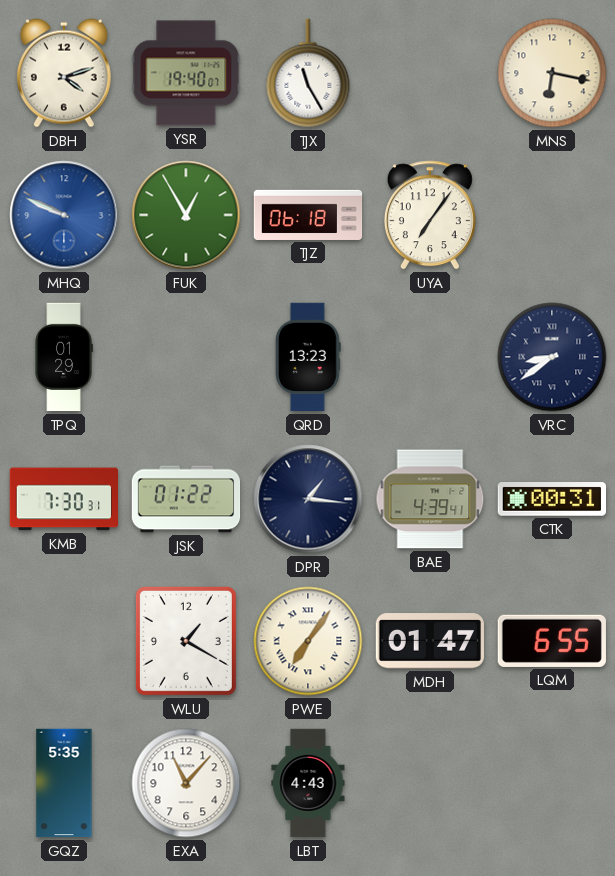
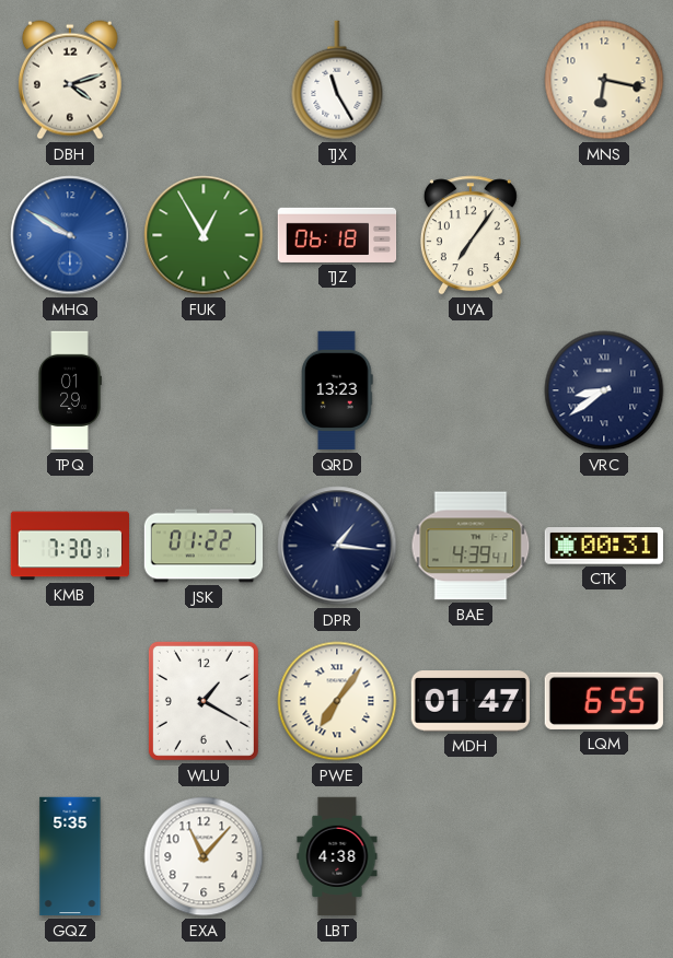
YSR: 19:40 -> none
MHQ: 9:49 -> 9:50
LBT: 4:43 -> 4:38
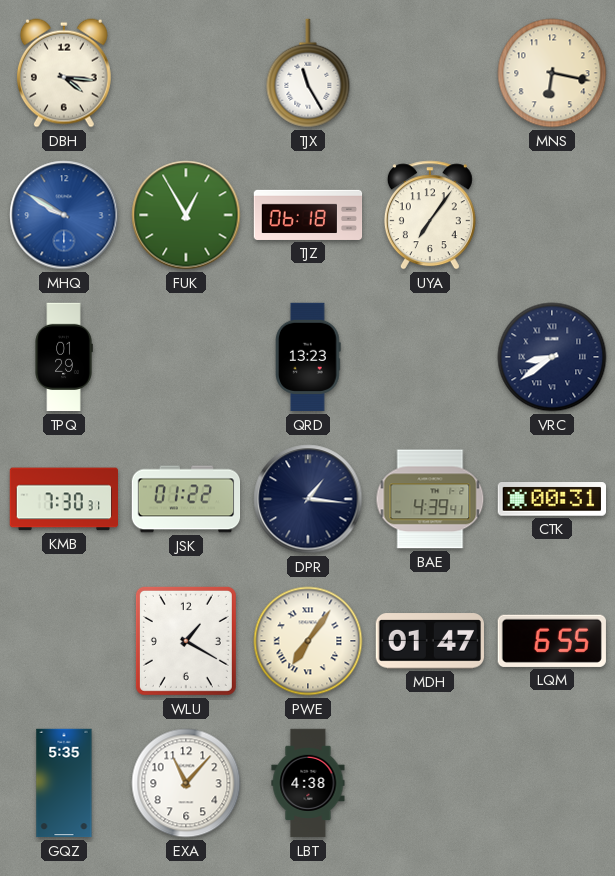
DBH: 4:12 -> 4:16
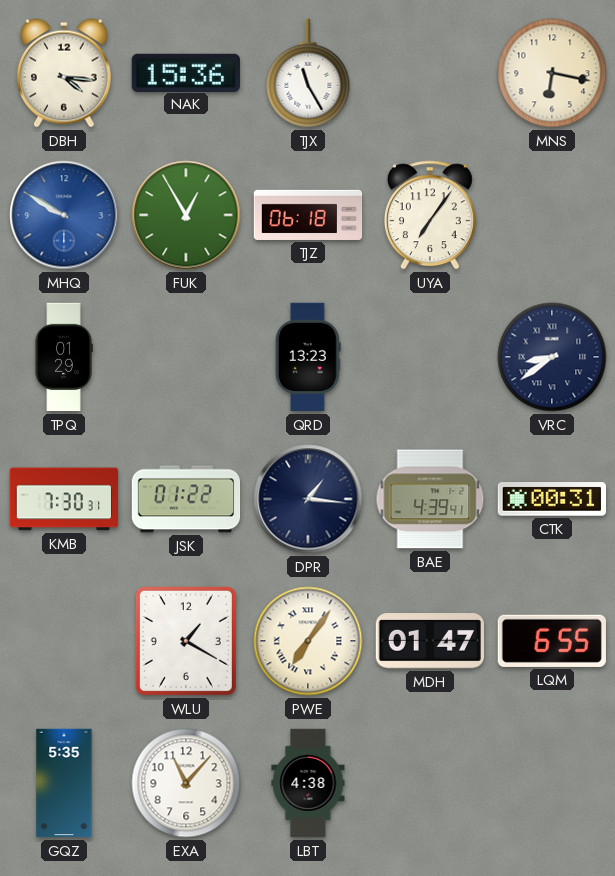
NAK: none -> 15:36
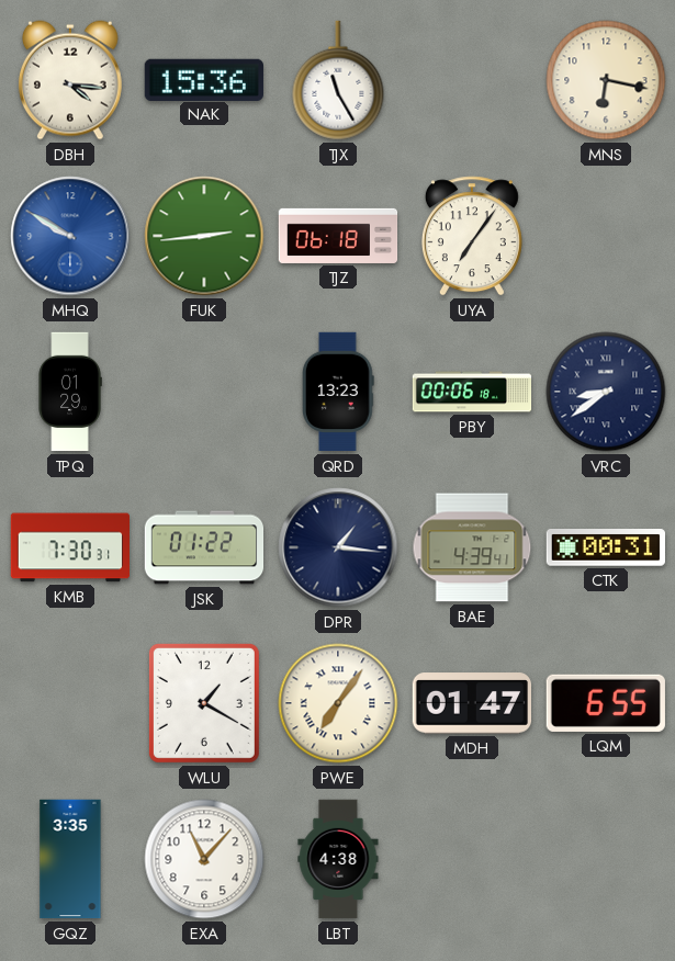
FUK: 12:55 -> 2:44
PBY: none -> 00:06
GQZ: 5:35 -> 3:35
